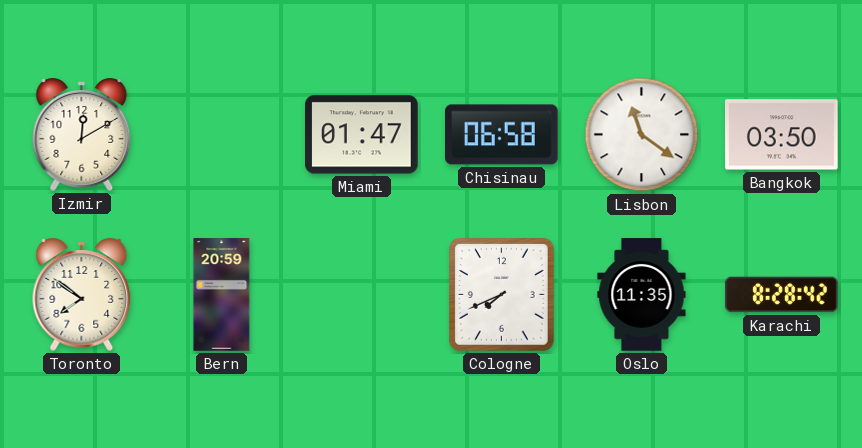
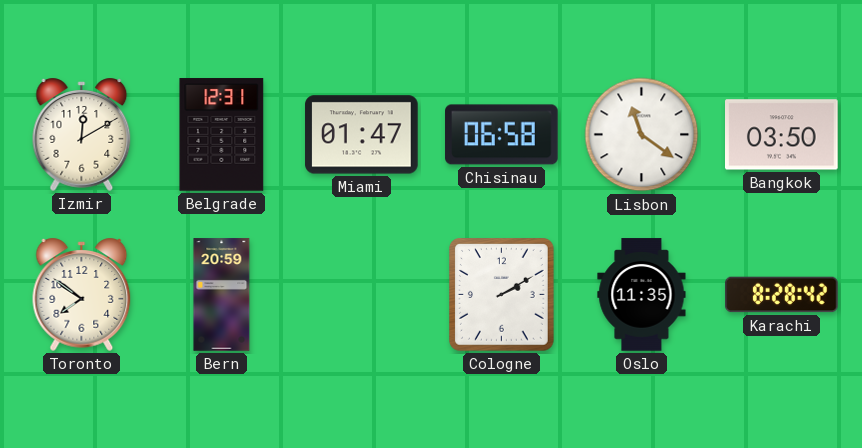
Belgrade: none -> 12:31
Cologne: 7:41 -> 2:10
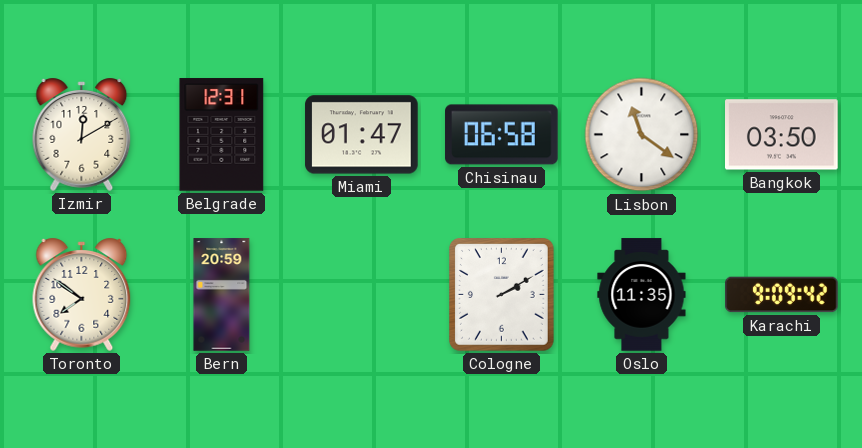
Karachi: 8:28 -> 9:09
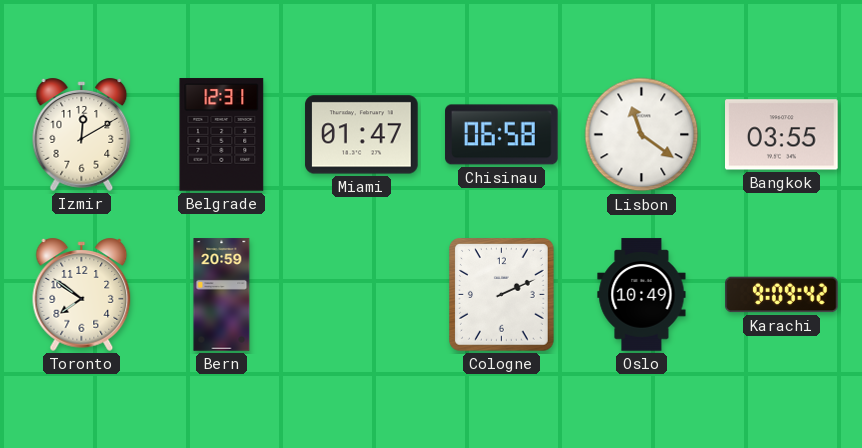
Bangkok: 03:50 -> 03:55
Cologne: 2:10 -> 2:11
Oslo: 11:35 -> 10:49
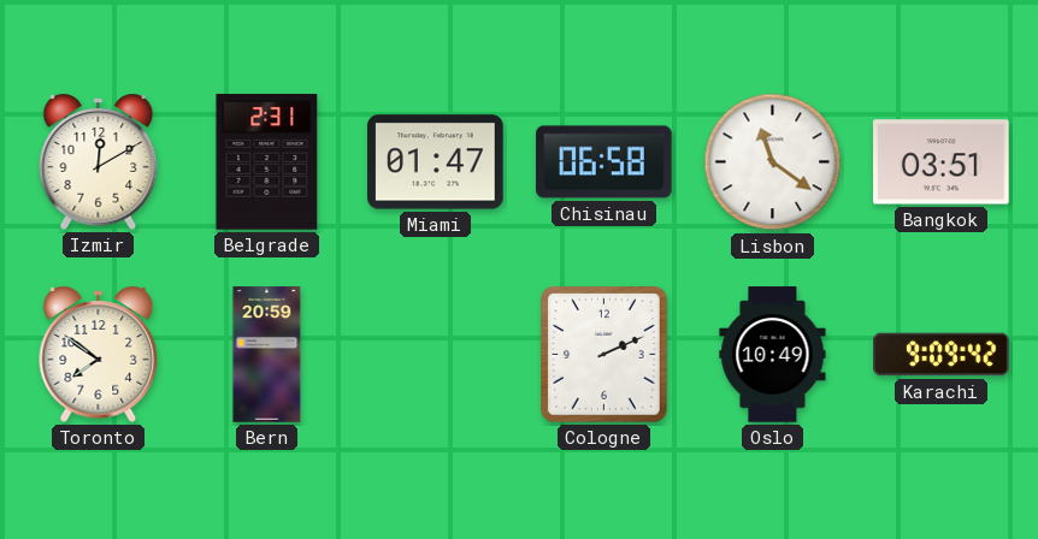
Belgrade: 12:31 -> 2:31
Bangkok: 03:55 -> 03:51
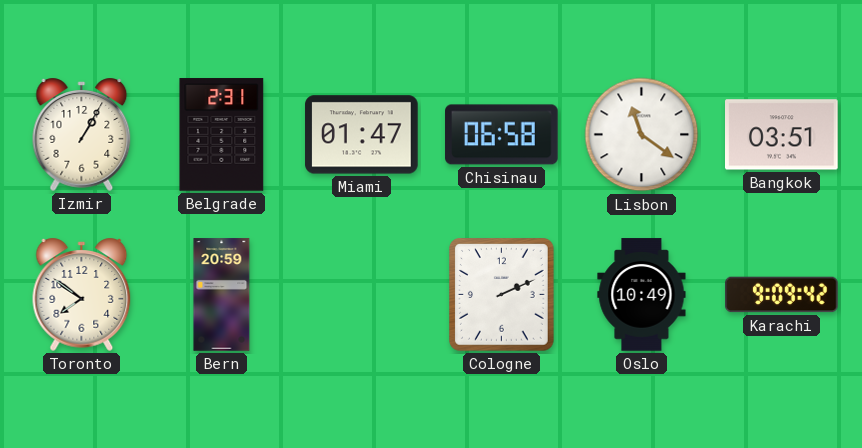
Izmir: 12:10 -> 1:05
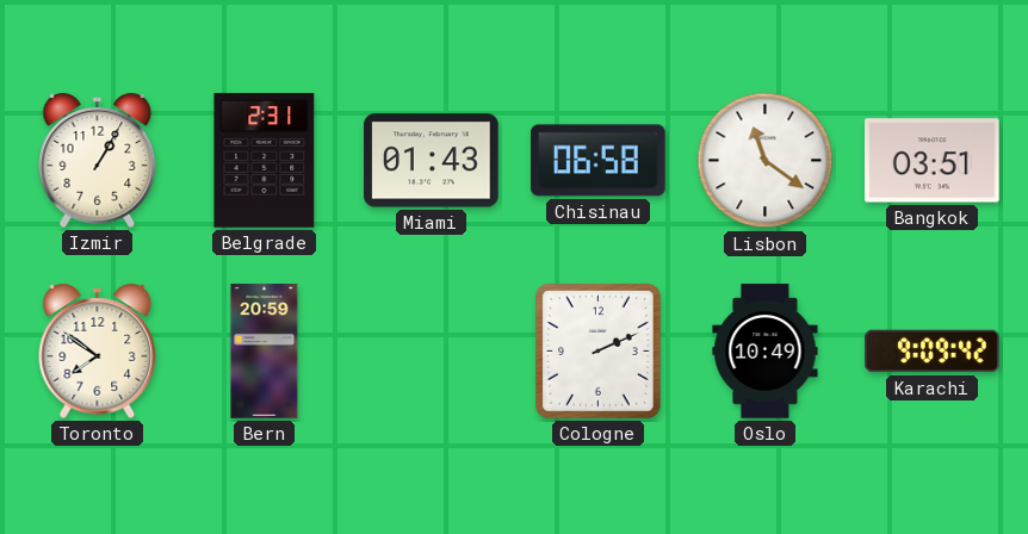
Miami: 01:47 -> 01:43
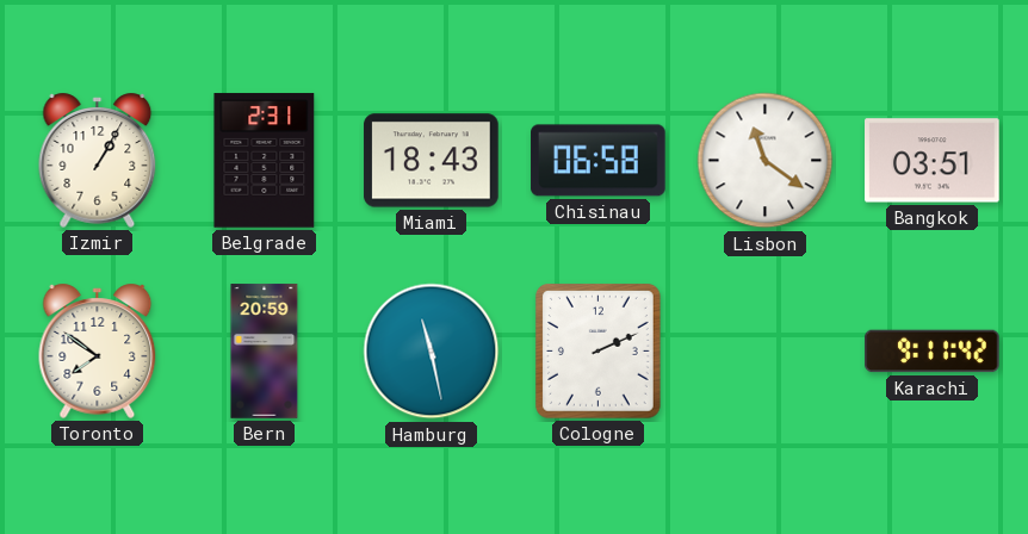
Miami: 01:43 -> 18:43
Hamburg: none -> 11:28
Oslo: 10:49 -> none
Karachi: 9:09 -> 9:11
